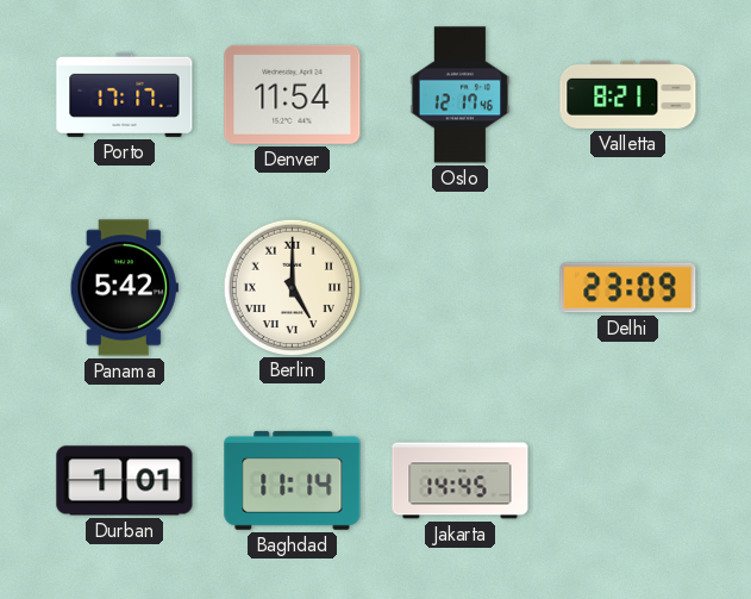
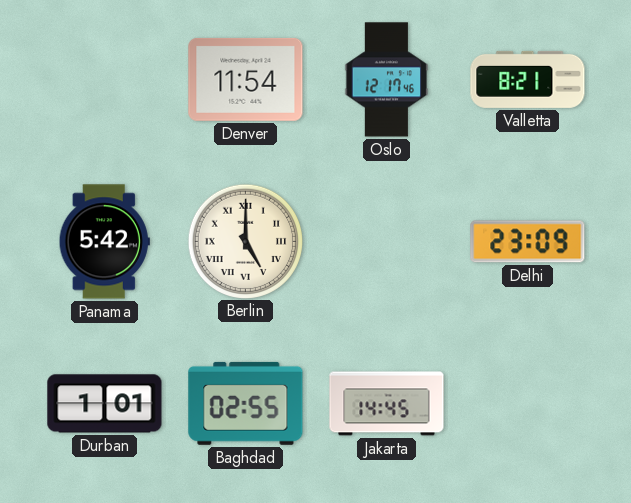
Porto: 17:17 -> none
Baghdad: 11:14 -> 02:55
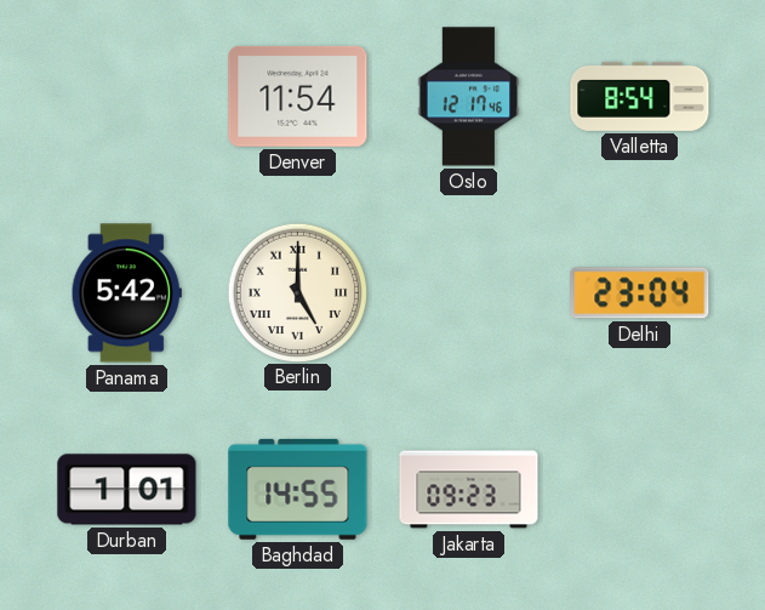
Valletta: 8:21 -> 8:54
Delhi: 23:09 -> 23:04
Baghdad: 02:55 -> 14:55
Jakarta: 14:45 -> 09:23
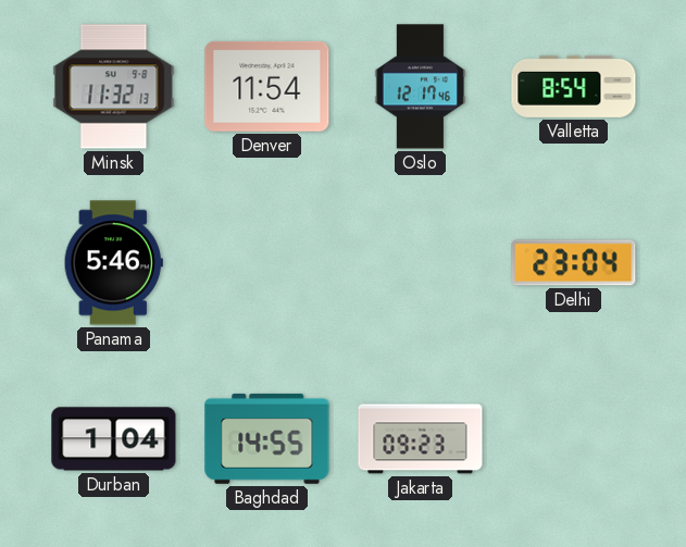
Minsk: none -> 11:32
Panama: 5:42 -> 5:46
Berlin: 5:00 -> none
Durban: 1:01 -> 1:04
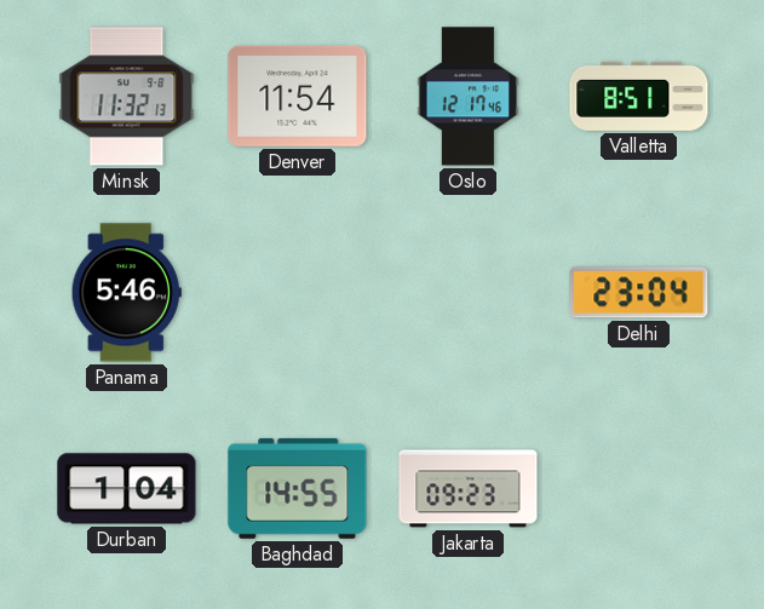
Valletta: 8:54 -> 8:51
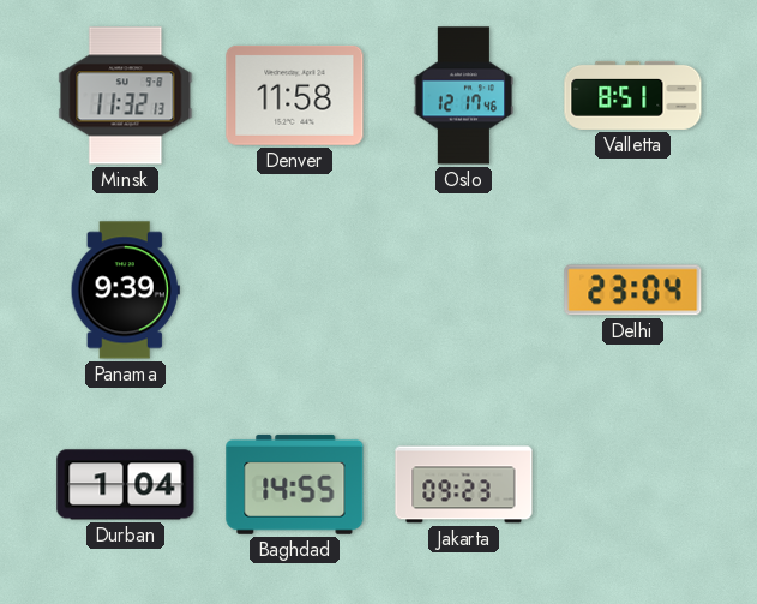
Denver: 11:54 -> 11:58
Panama: 5:46 -> 9:39
